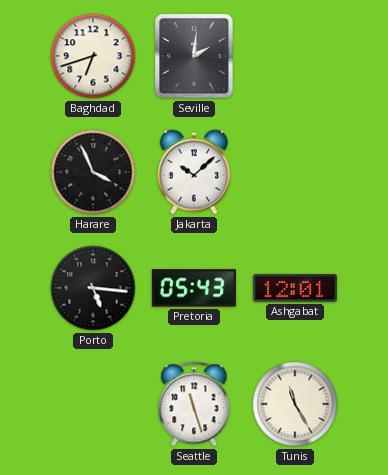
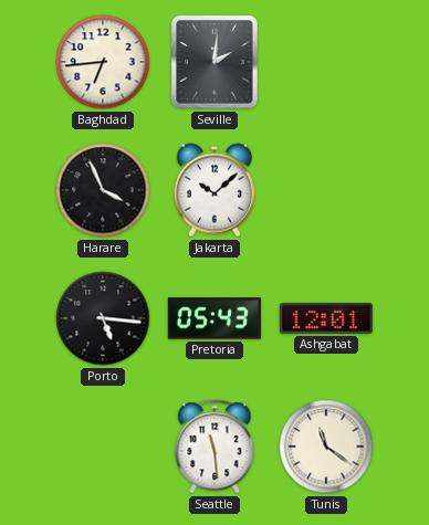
Baghdad: 6:42 -> 6:44
Seattle: 11:27 -> 11:29
Tunis: 11:25 -> 11:21
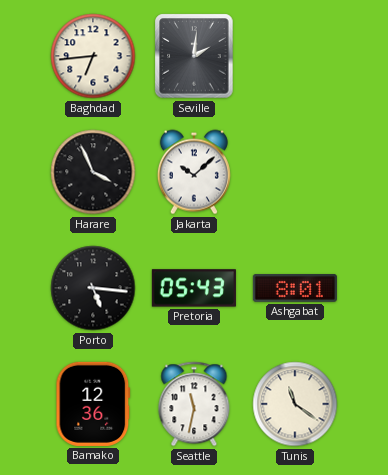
Ashgabat: 12:01 -> 8:01
Bamako: none -> 12:36
Seattle: 11:29 -> 11:32
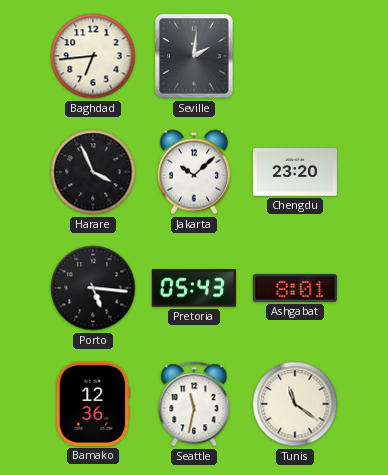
Chengdu: none -> 23:20
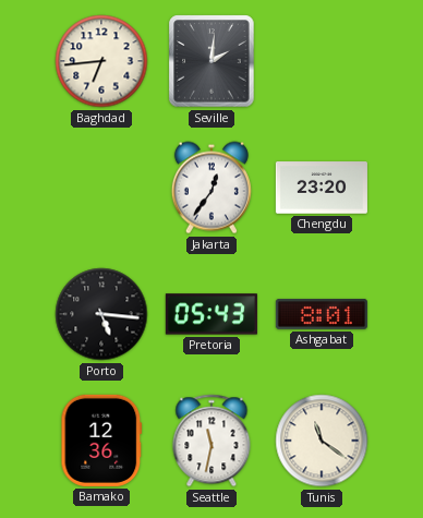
Harare: 3:56 -> none
Jakarta: 10:08 -> 12:36
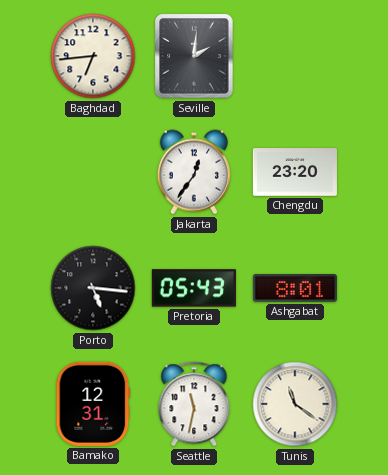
Bamako: 12:36 -> 12:31
